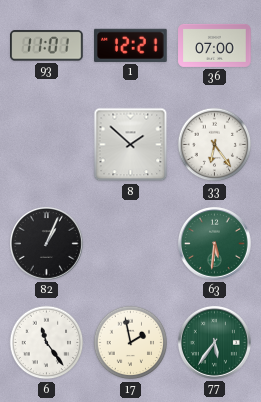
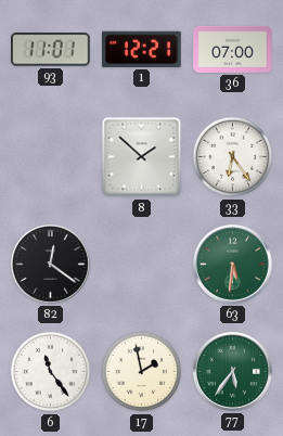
82: 1:04 -> 12:21
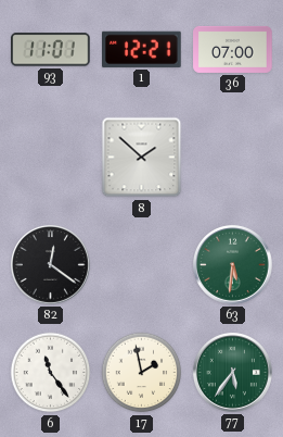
33: 6:24 -> none
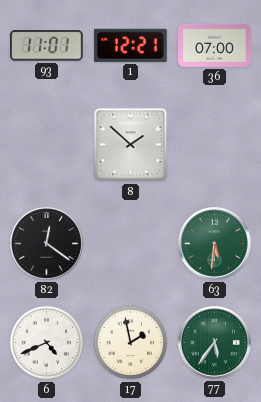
6: 11:24 -> 4:41
